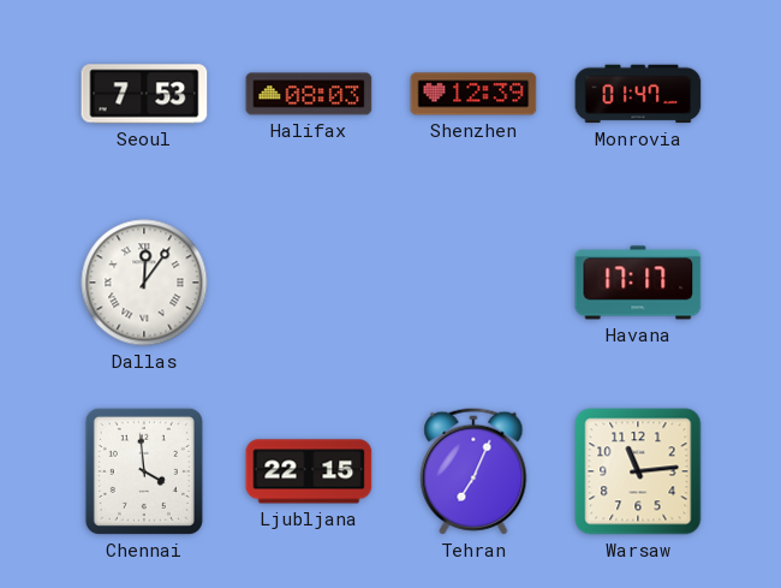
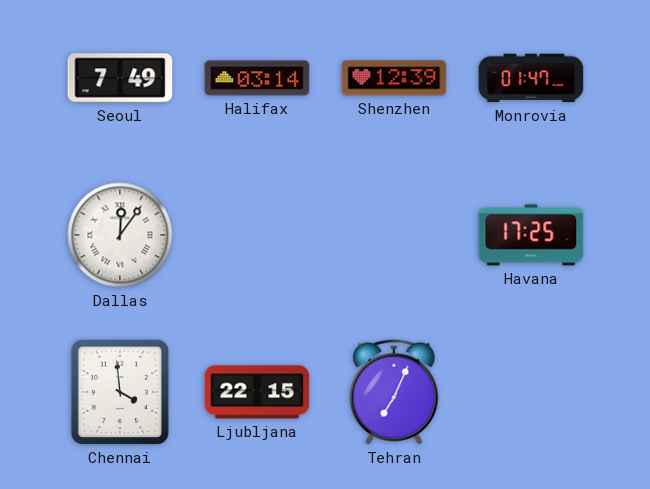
Seoul: 7:53 -> 7:49
Halifax: 08:03 -> 03:14
Havana: 17:17 -> 17:25
Warsaw: 11:14 -> none
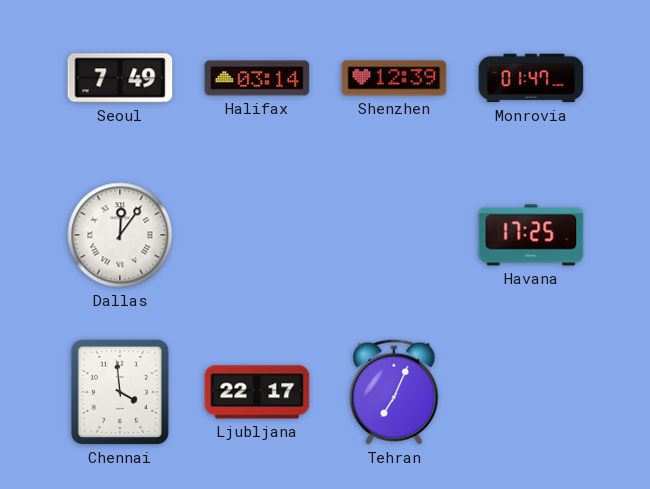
Ljubljana: 22:15 -> 22:17
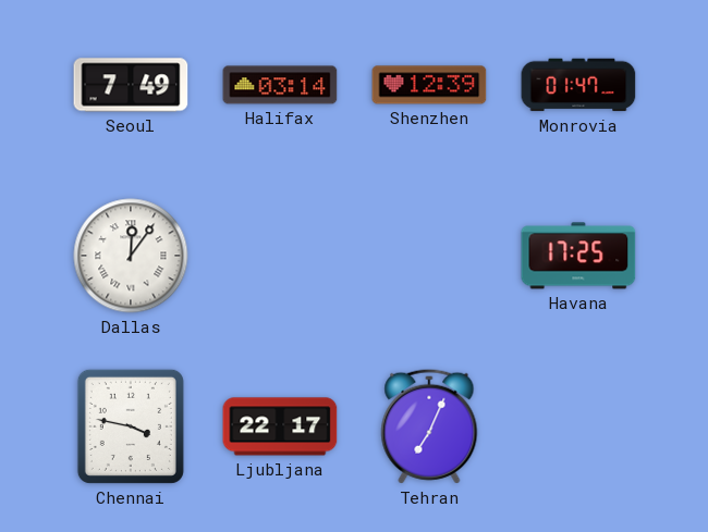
Chennai: 3:59 -> 3:47
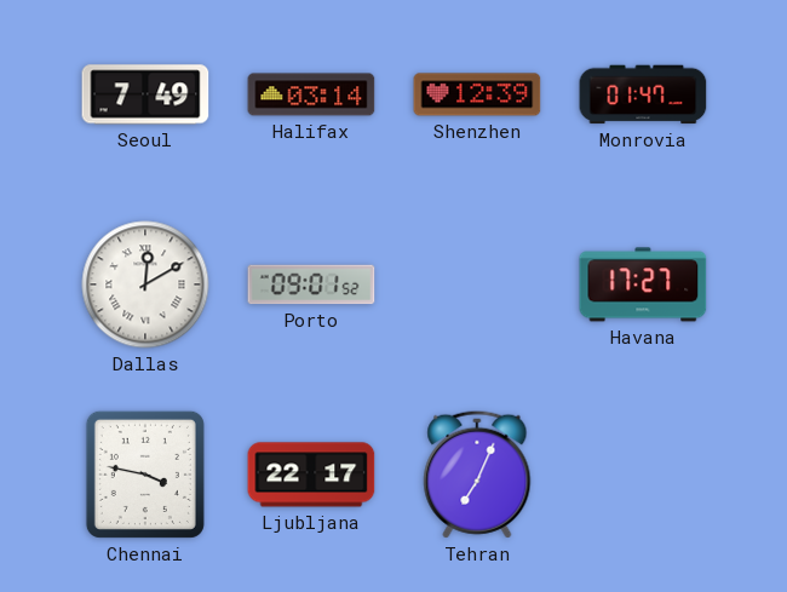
Dallas: 12:06 -> 12:10
Porto: none -> 09:01
Havana: 17:25 -> 17:27
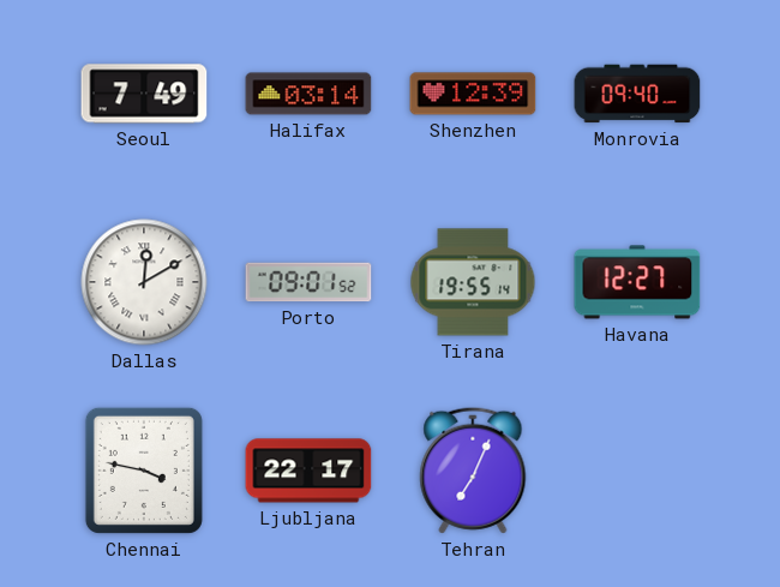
Monrovia: 01:47 -> 09:40
Tirana: none -> 19:55
Havana: 17:27 -> 12:27
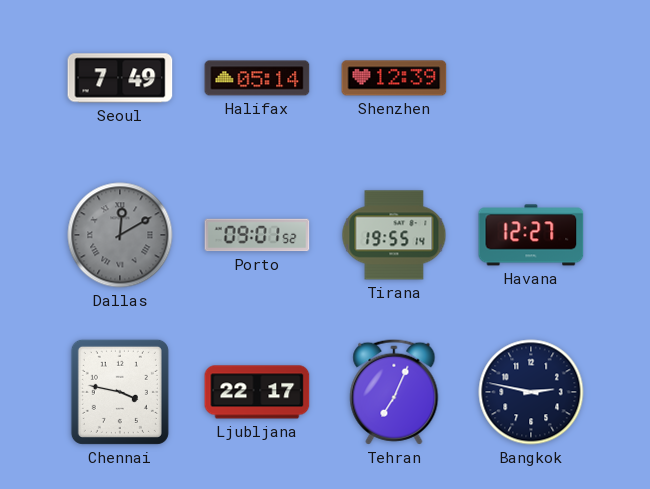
Halifax: 03:14 -> 05:14
Monrovia: 09:40 -> none
Dallas dial: white -> grey
Bangkok: none -> 2:47
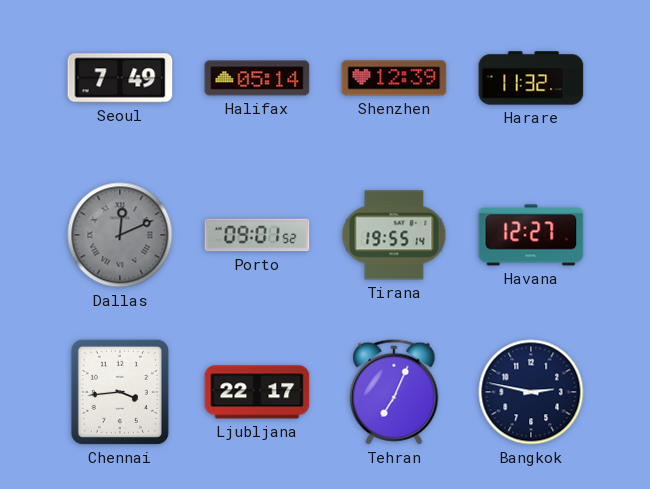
Harare: none -> 11:32
Dallas: 12:10 -> 12:11
Chennai: 3:47 -> 3:44
